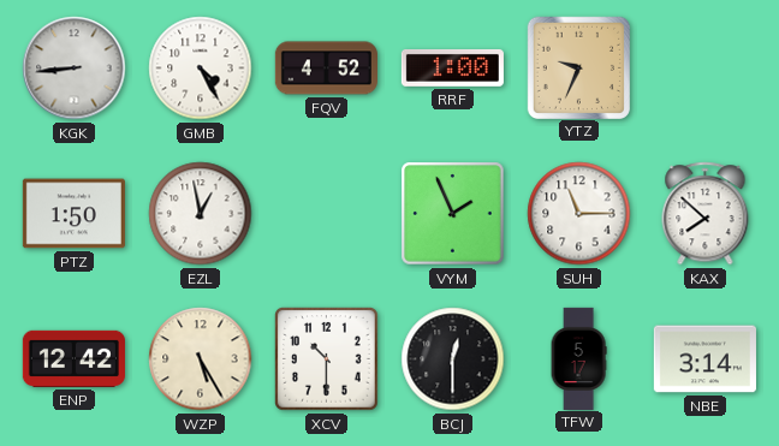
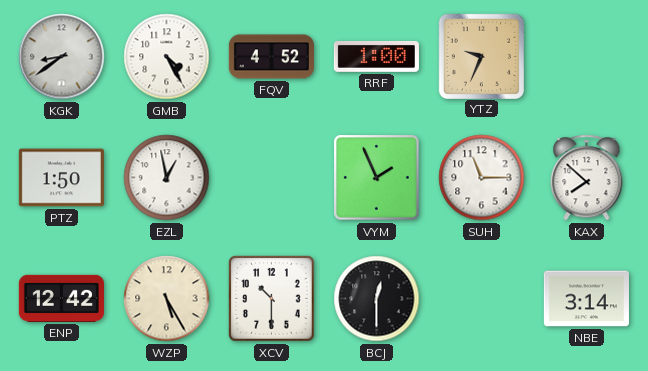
KGK: 8:44 -> 8:39
TFW: 5:17 -> none
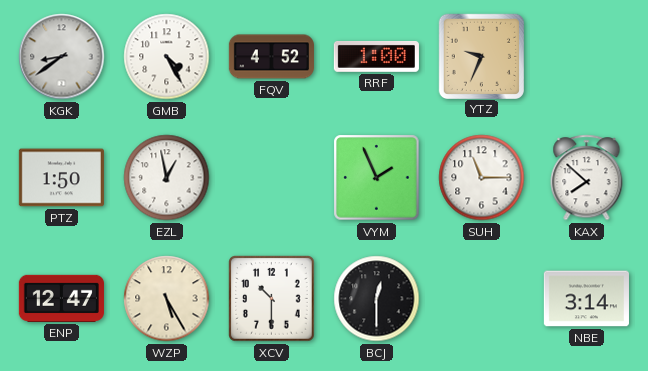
ENP: 12:42 -> 12:47
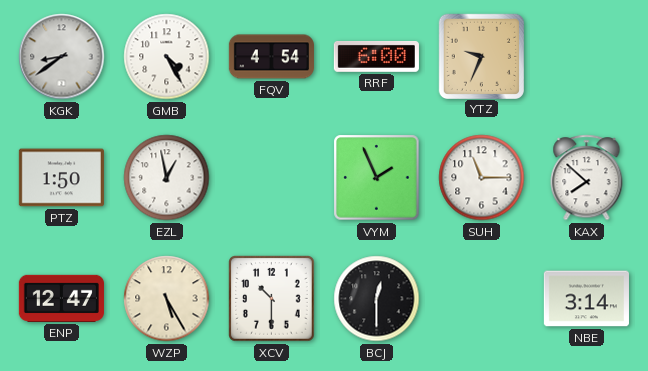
FQV: 4:52 -> 4:54
RRF: 1:00 -> 6:00
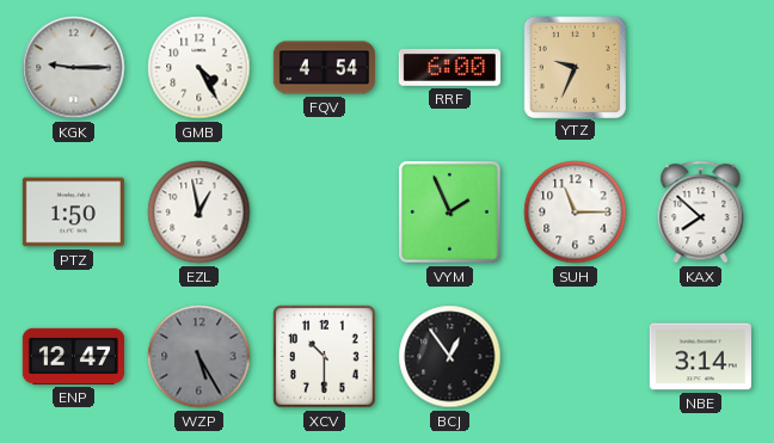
KGK: 8:39 -> 9:15
WZP dial: cream -> grey
BCJ: 12:30 -> 12:54
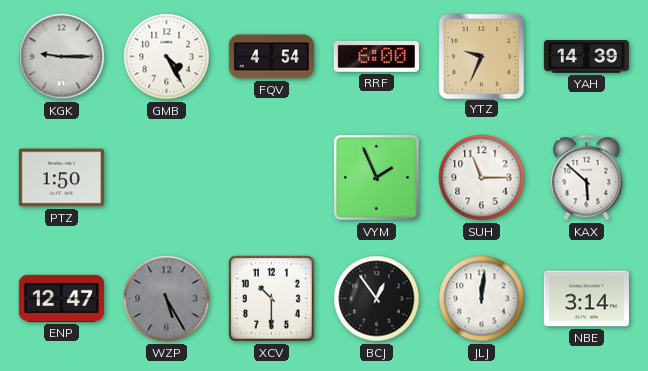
YAH: none -> 14:39
EZL: 12:58 -> none
KAX: 7:52 -> 5:52
JLJ: none -> 12:01
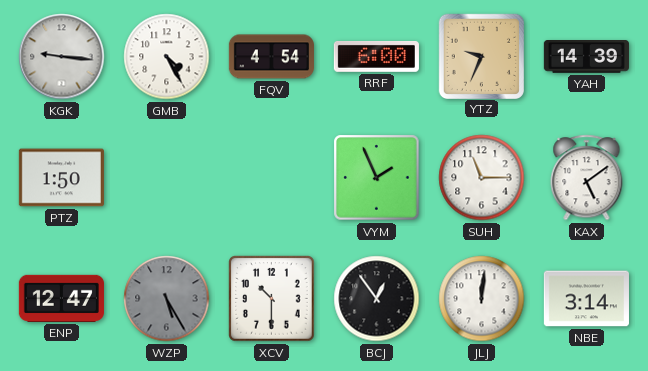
KGK: 9:15 -> 9:16
KAX: 5:52 -> 5:09
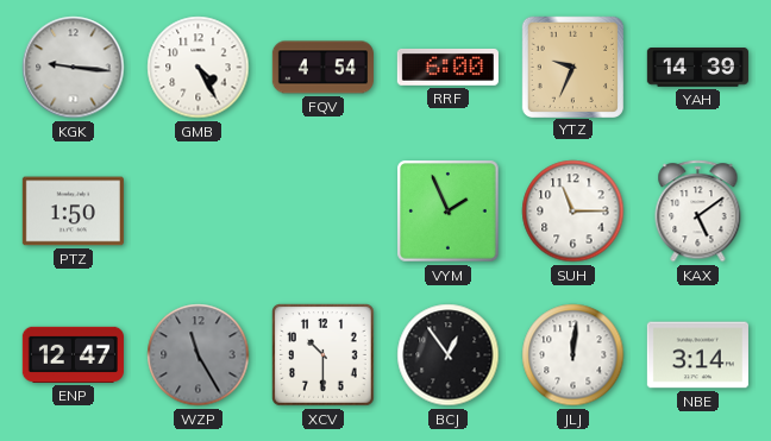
WZP: 5:25 -> 11:25
